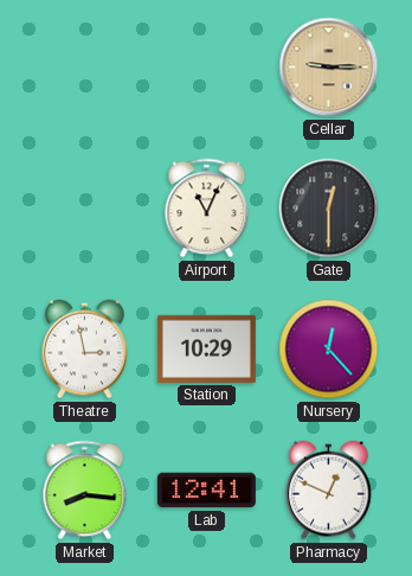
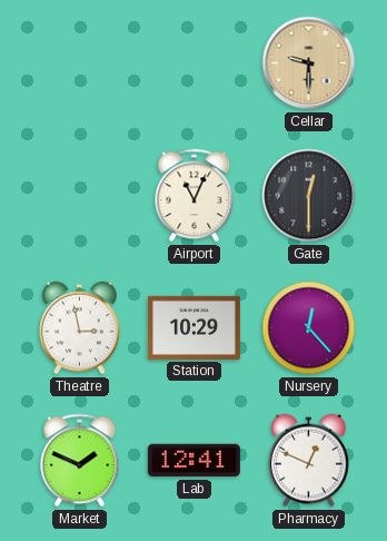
Cellar: 9:15 -> 9:30
Market: 8:16 -> 1:49
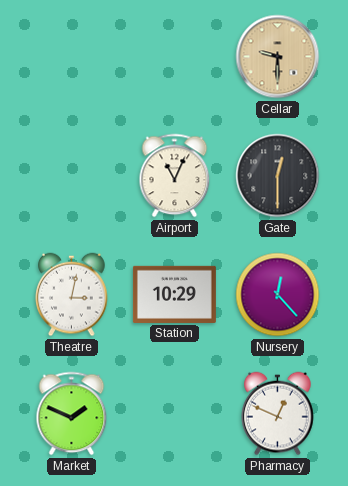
Theatre: 2:58 -> 3:02
Lab: 12:41 -> none
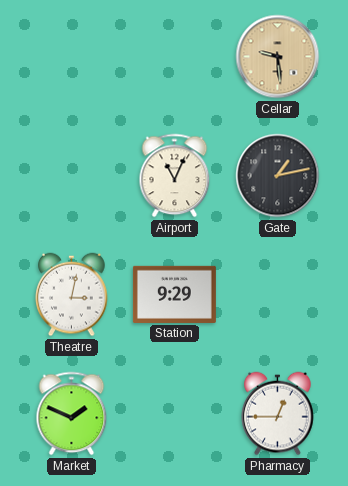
Cellar: 9:30 -> 9:29
Gate: 12:30 -> 1:13
Station: 10:29 -> 9:29
Nursery: 12:23 -> none
Pharmacy: 12:49 -> 12:45
